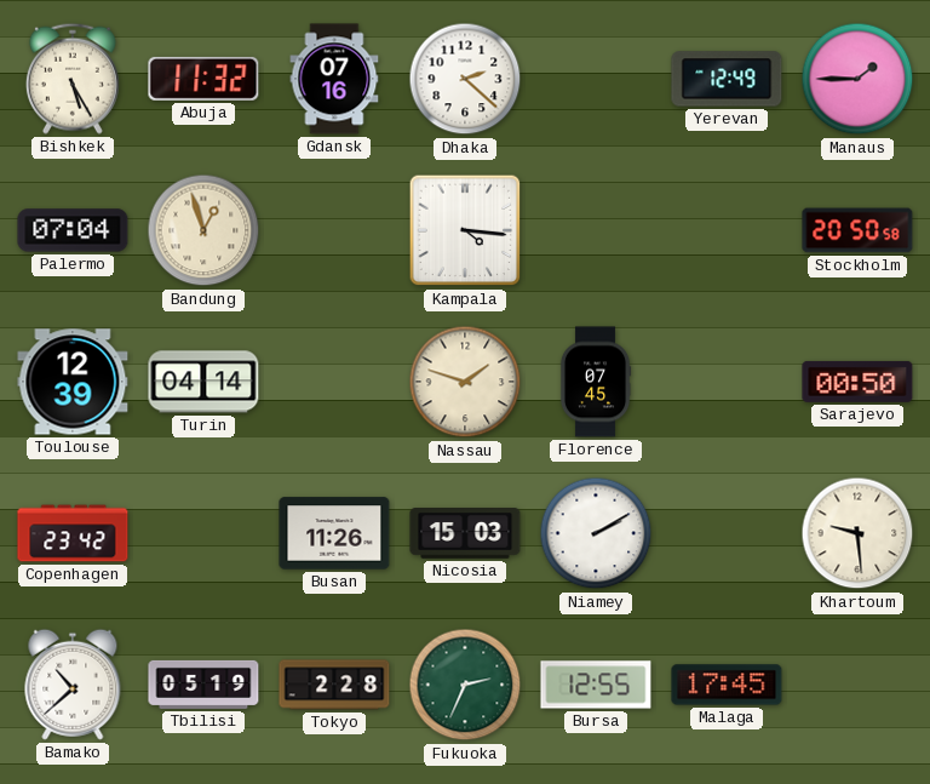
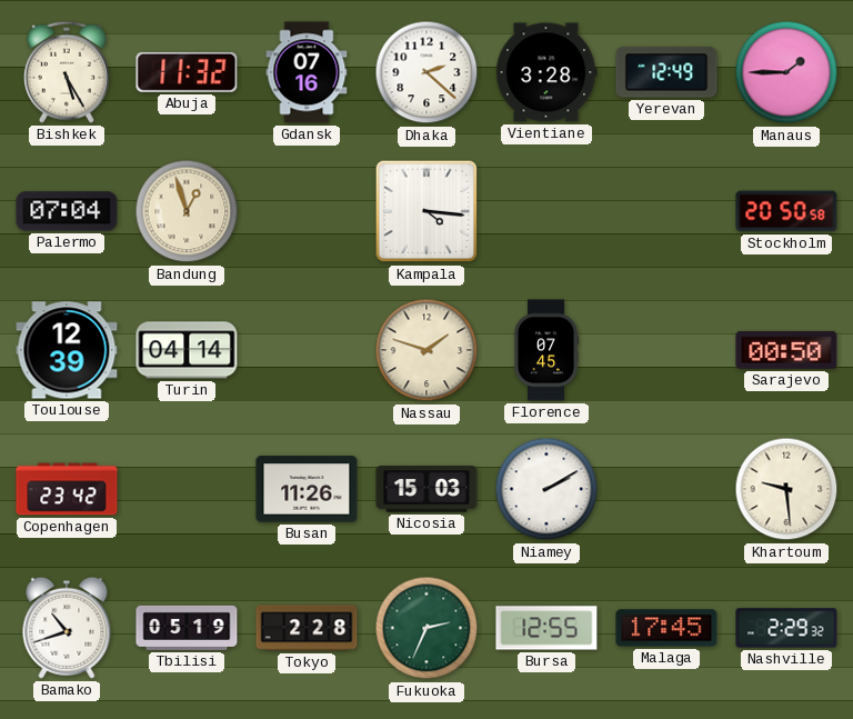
Vientiane: none -> 3:28
Bamako: 10:38 -> 10:42
Nashville: none -> 2:29
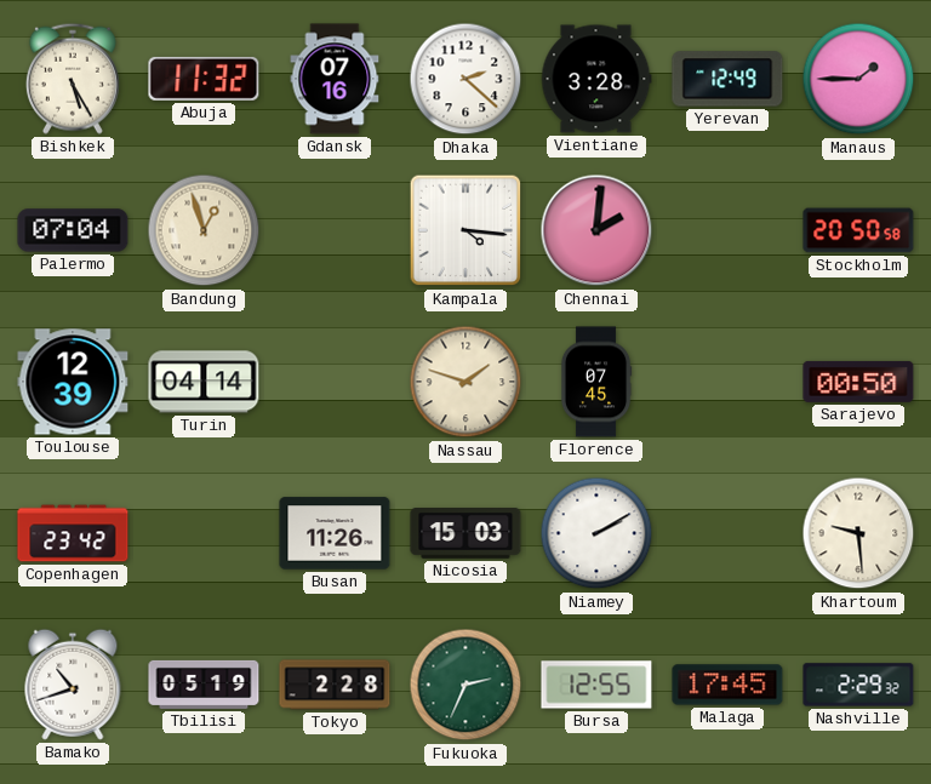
Chennai: none -> 2:01
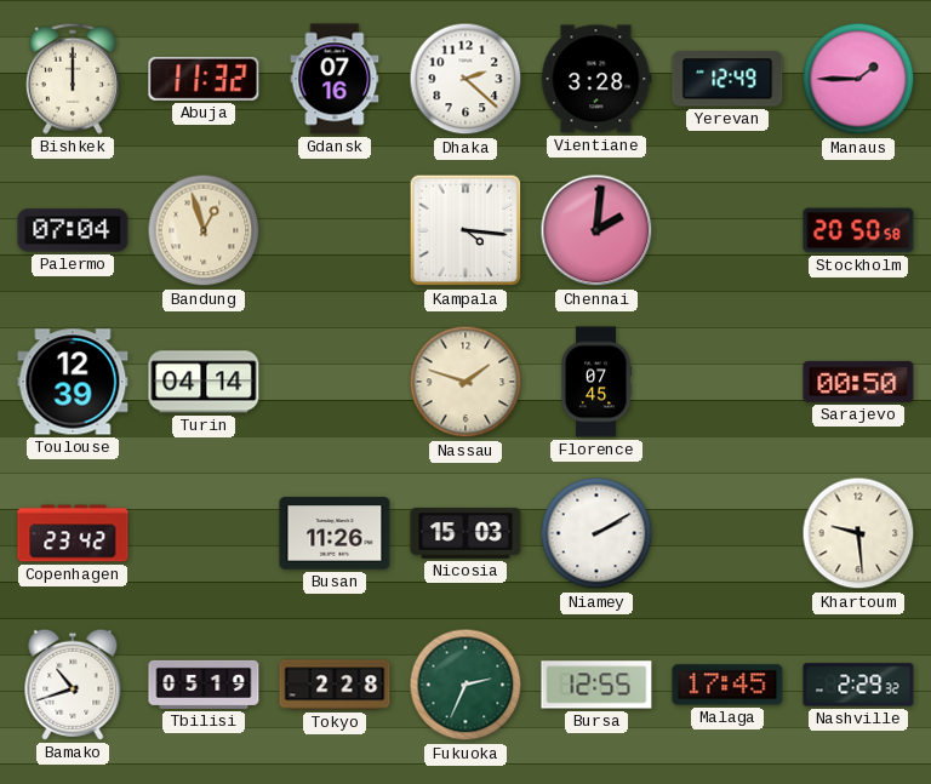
Bishkek: 5:25 -> 12:00
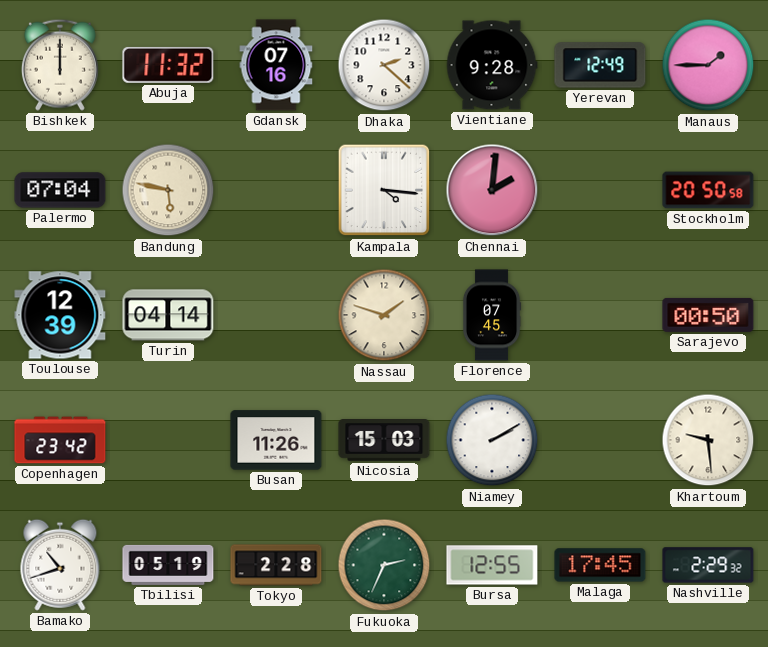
Vientiane: 3:28 -> 9:28
Bandung: 12:57 -> 5:47
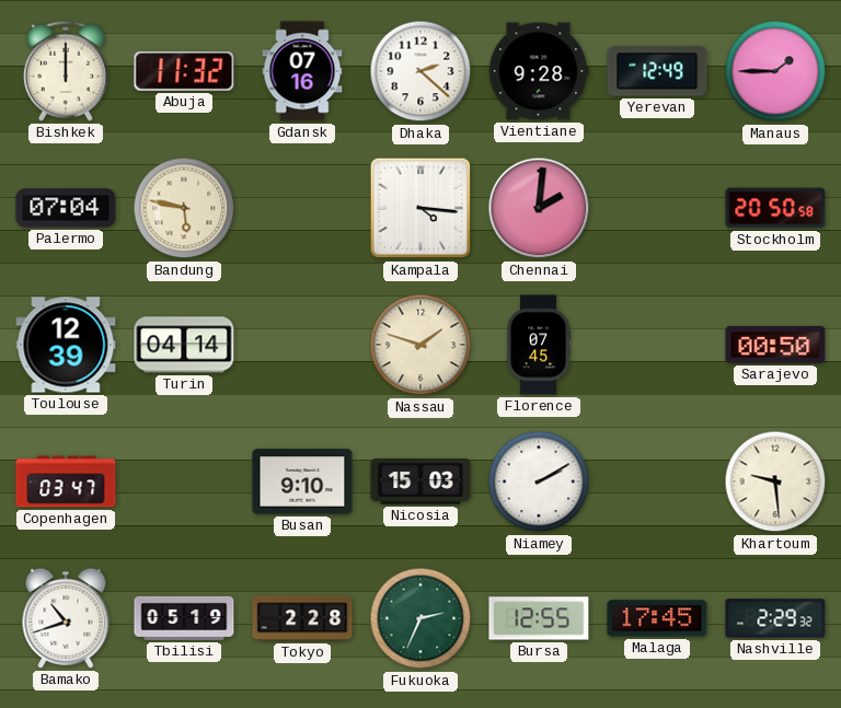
Copenhagen: 23:42 -> 03:47
Busan: 11:26 -> 9:10
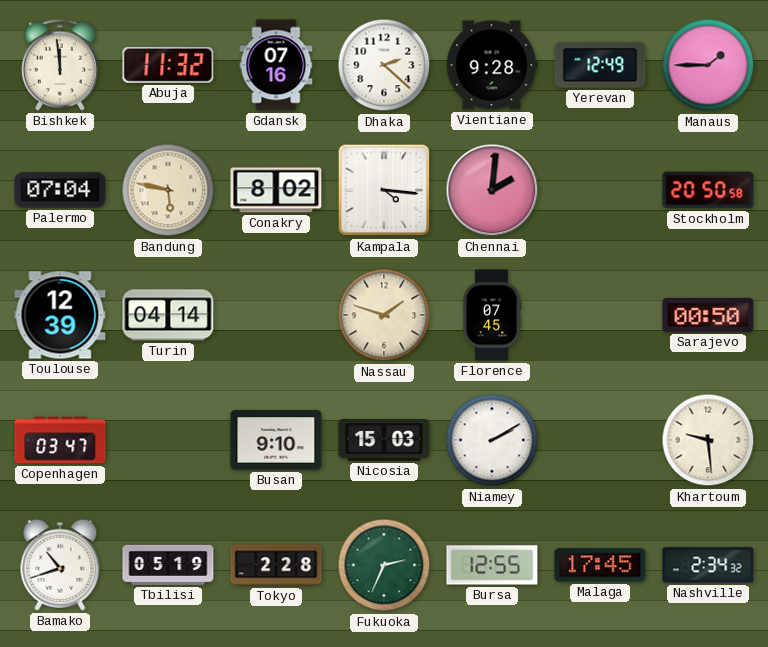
Bishkek: 12:00 -> 11:59
Conakry: none -> 8:02
Nashville: 2:29 -> 2:34
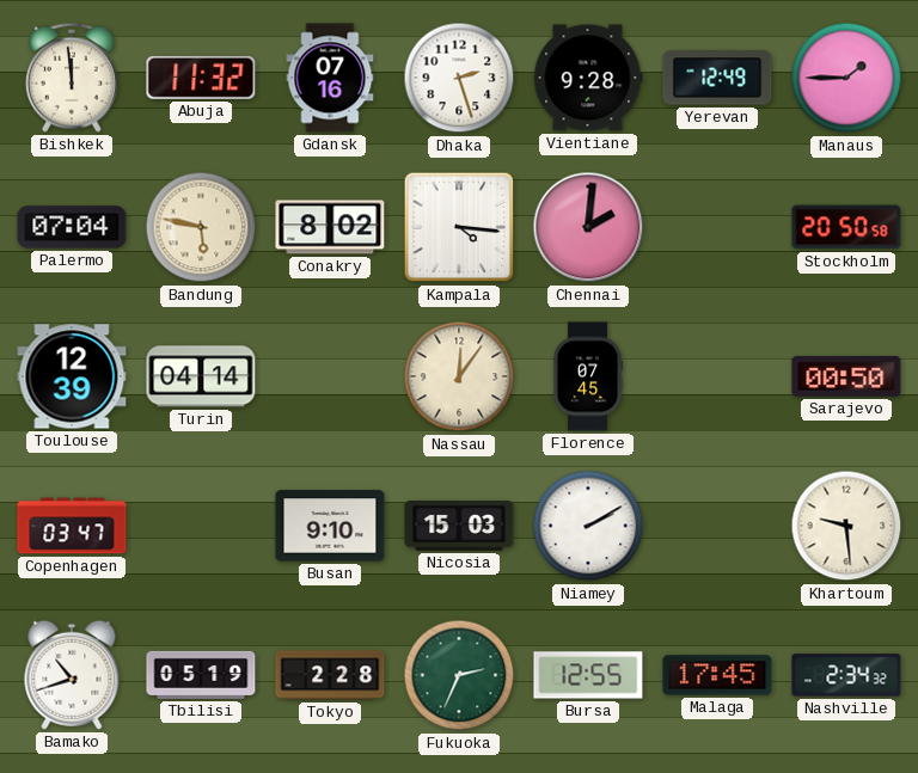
Dhaka: 2:22 -> 2:27
Nassau: 1:48 -> 12:06
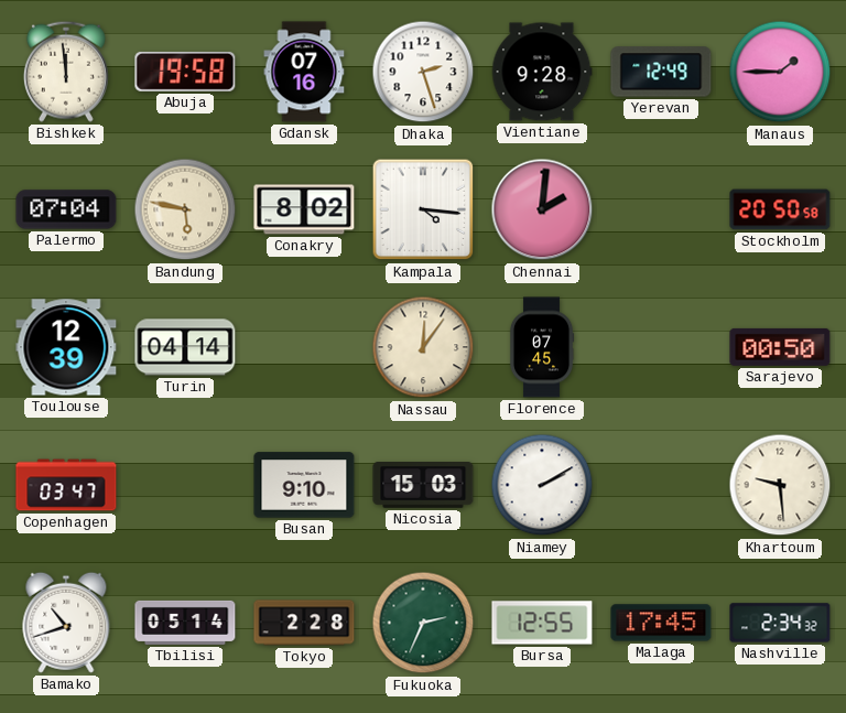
Abuja: 11:32 -> 19:58
Tbilisi: 05:19 -> 05:14
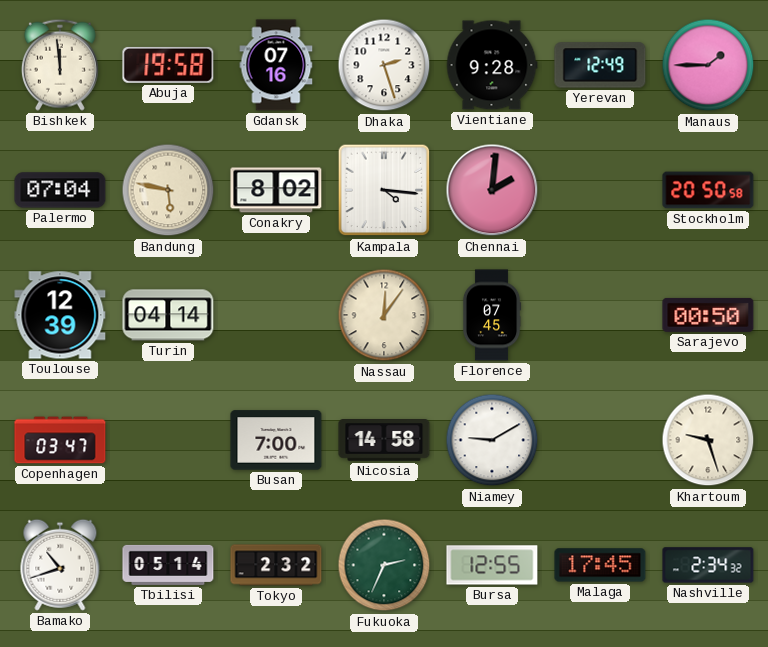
Busan: 9:10 -> 7:00
Nicosia: 15:03 -> 14:58
Niamey: 2:10 -> 9:10
Khartoum: 9:29 -> 9:27
Tokyo: 2:28 -> 2:32
